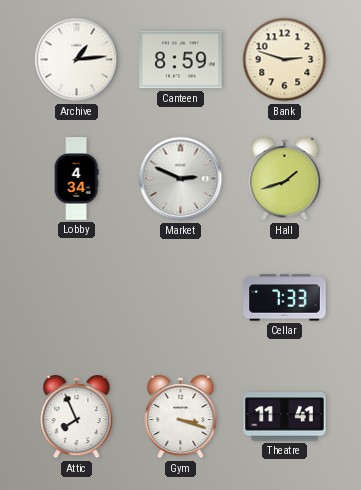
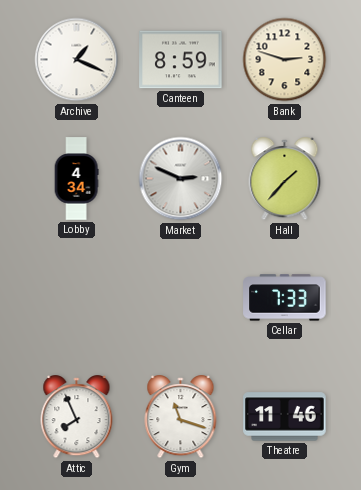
Archive: 1:14 -> 1:19
Hall: 1:42 -> 1:37
Gym: 3:18 -> 11:18
Theatre: 11:41 -> 11:46
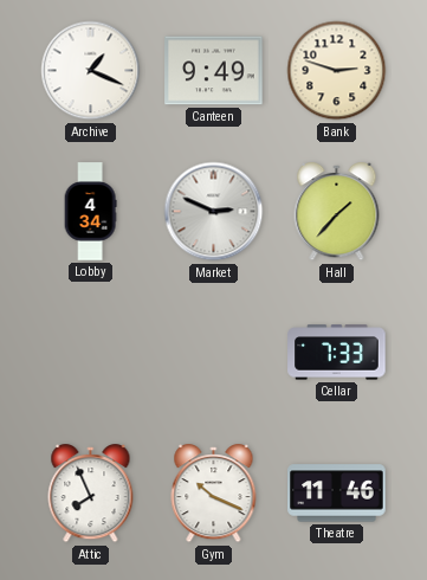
Canteen: 8:59 -> 9:49
Gym: 11:18 -> 10:19
